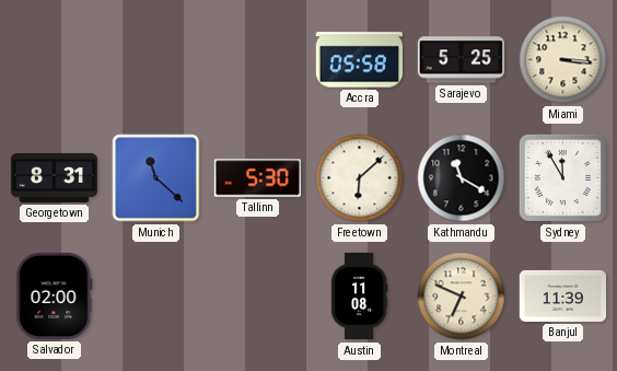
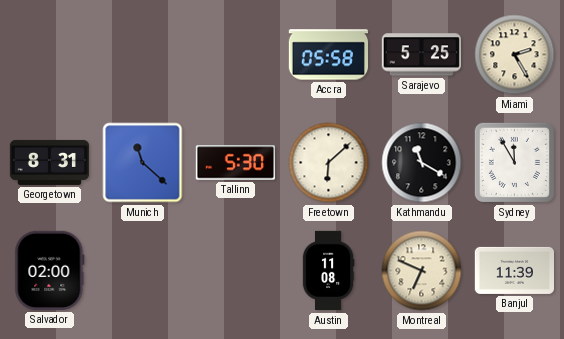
Miami: 3:16 -> 2:25
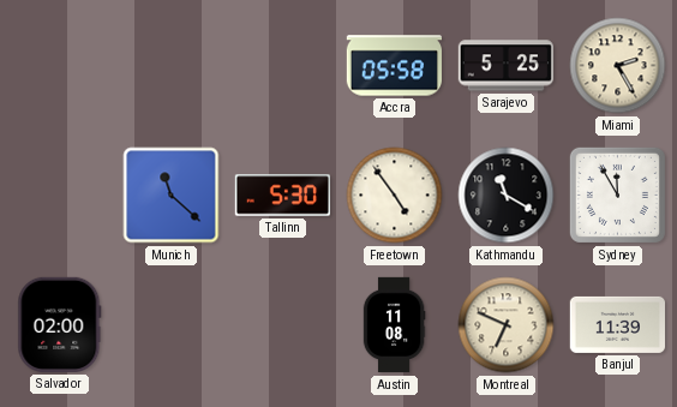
Georgetown: 8:31 -> none
Freetown: 6:08 -> 4:54
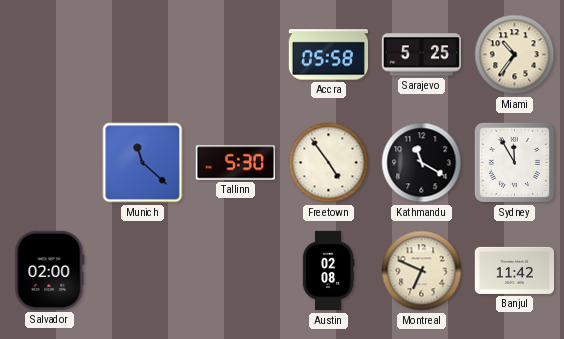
Miami: 2:25 -> 10:36
Austin: 11:08 -> 02:08
Banjul: 11:39 -> 11:42
